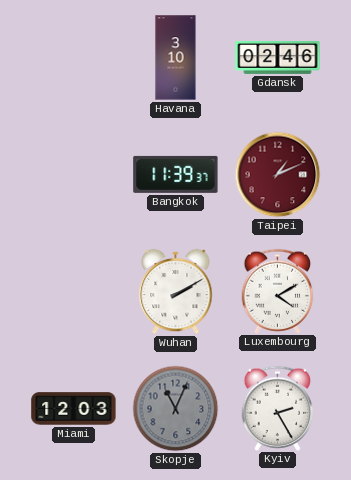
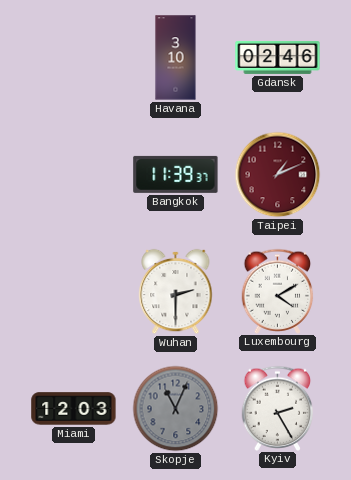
Wuhan: 2:10 -> 2:30
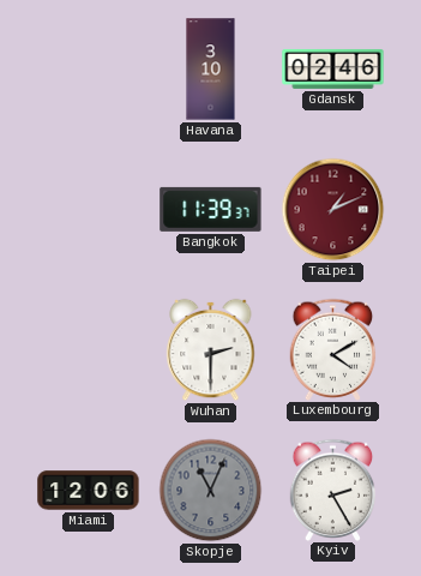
Miami: 12:03 -> 12:06
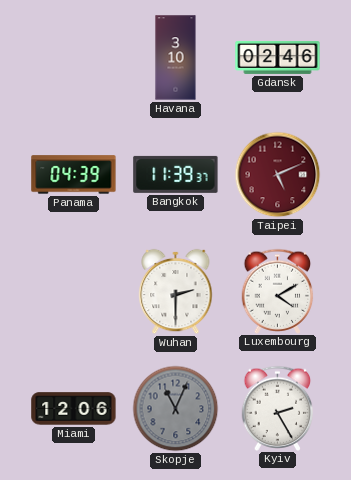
Panama: none -> 04:39
Taipei: 1:11 -> 5:11
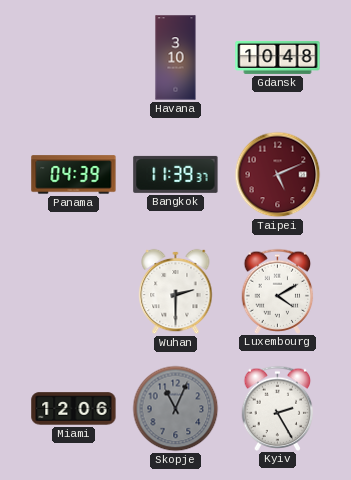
Gdansk: 02:46 -> 10:48
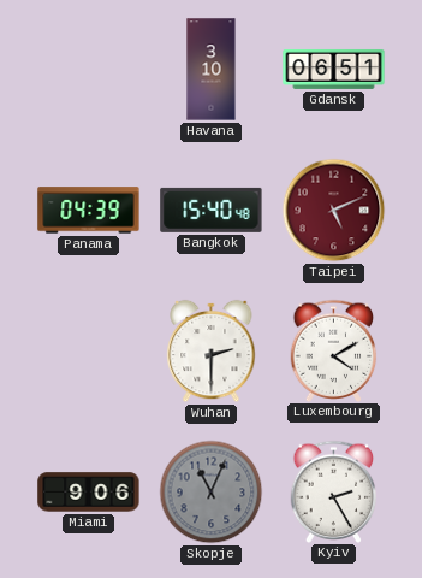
Gdansk: 10:48 -> 06:51
Bangkok: 11:39 -> 15:40
Miami: 12:06 -> 9:06
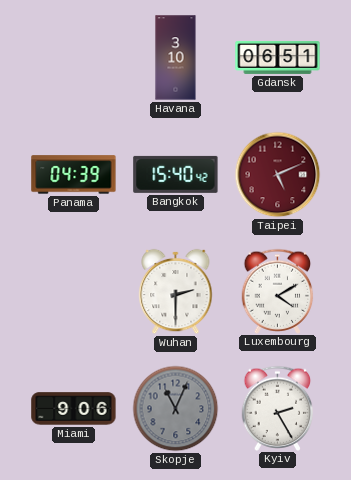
Bangkok: 15:40:48 -> 15:40:42
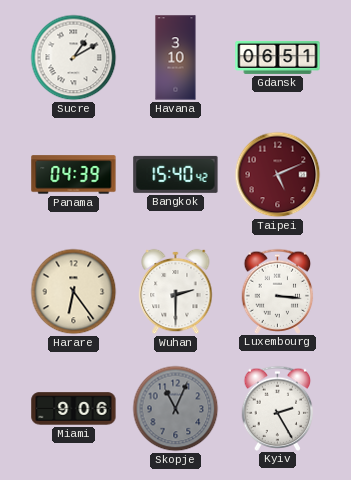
Sucre: none -> 1:10
Harare: none -> 6:24
Luxembourg: 4:10 -> 3:16
